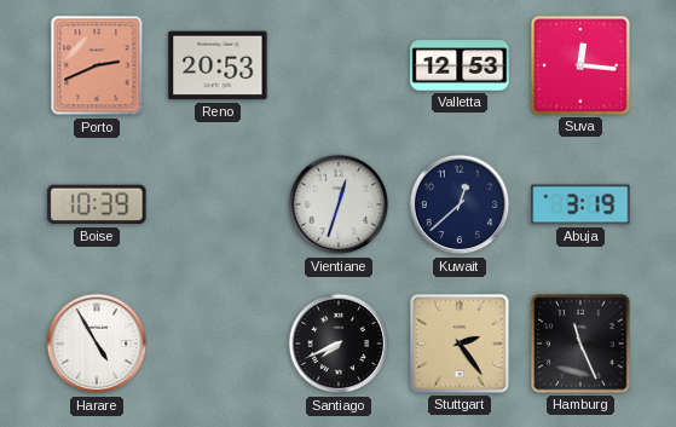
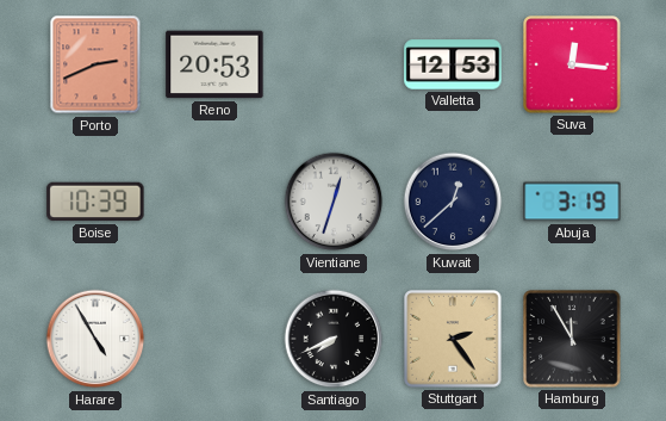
Hamburg: 11:26 -> 11:55
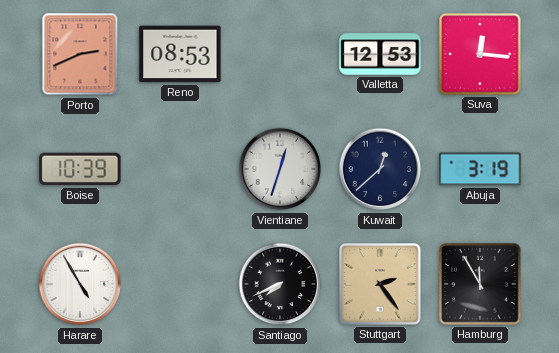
Reno: 20:53 -> 08:53
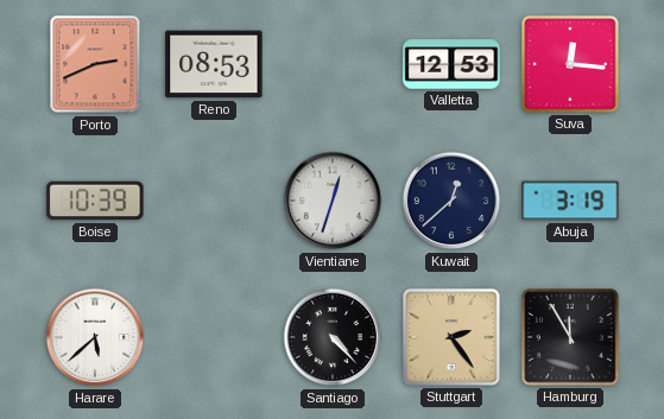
Harare: 4:55 -> 5:38
Santiago: 7:41 -> 4:23
